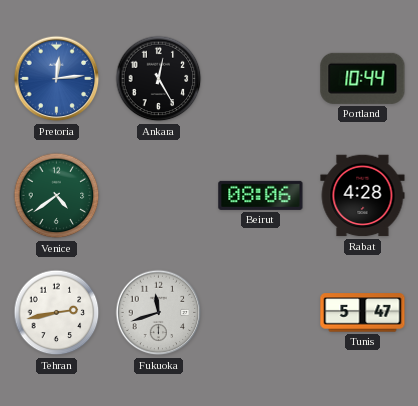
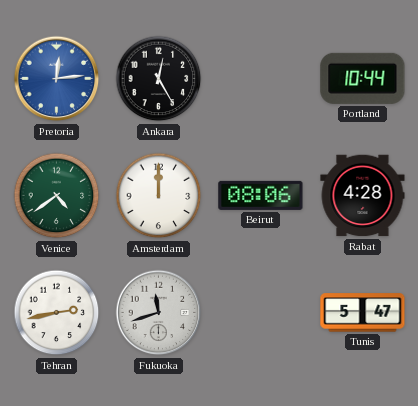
Amsterdam: none -> 12:00
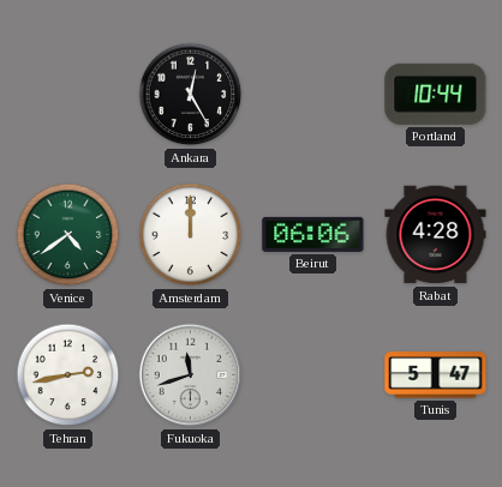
Pretoria: 12:14 -> none
Beirut: 08:06 -> 06:06
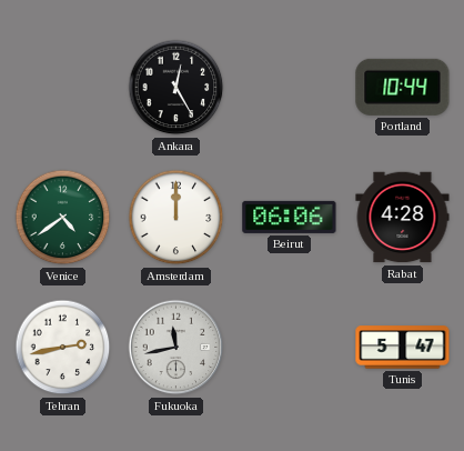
Fukuoka: 11:42 -> 11:43
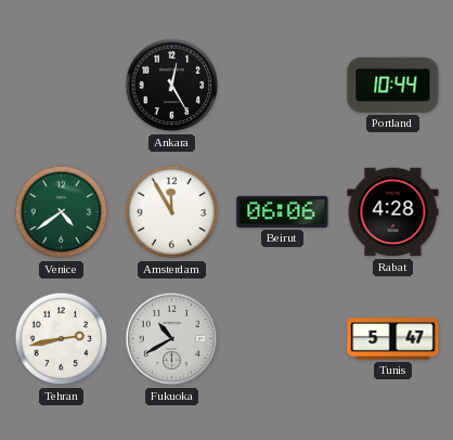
Amsterdam: 12:00 -> 11:55
Fukuoka: 11:43 -> 10:40
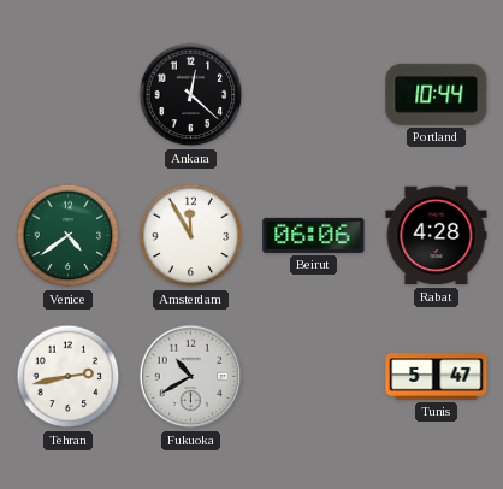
Ankara: 12:25 -> 12:22
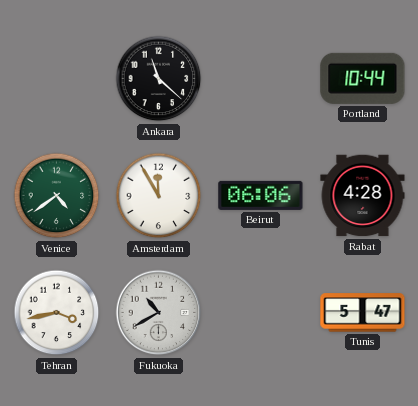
Ankara: 12:22 -> 11:22
Tehran: 2:43 -> 3:43
